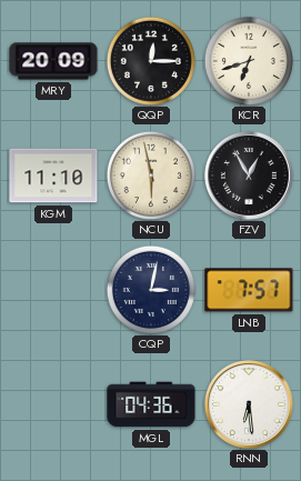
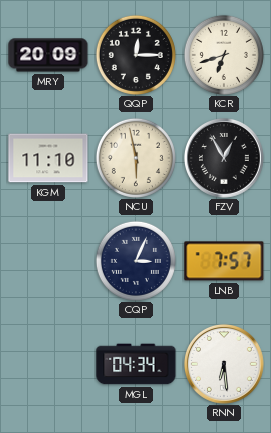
CQP: 3:02 -> 3:04
MGL: 04:36 -> 04:34
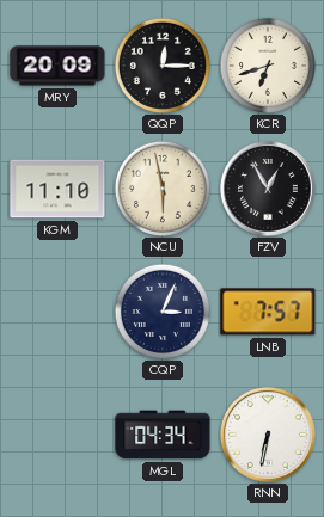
RNN: 6:29 -> 6:32
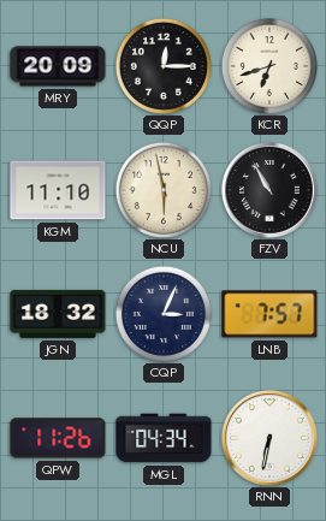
FZV: 12:55 -> 10:55
JGN: none -> 18:32
QPW: none -> 11:26
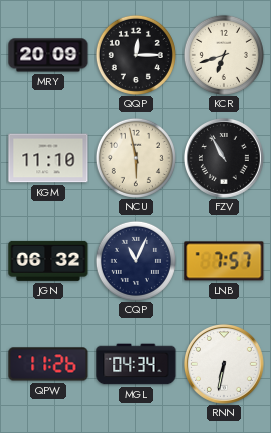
JGN: 18:32 -> 06:32
CQP: 3:04 -> 11:04
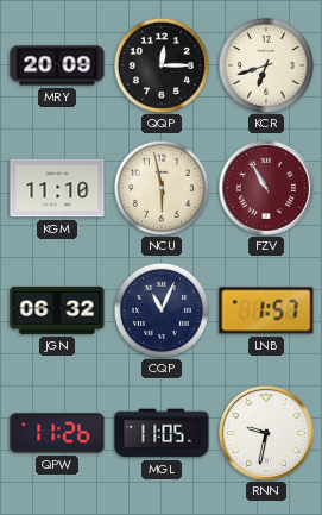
FZV dial: black -> burgundy
LNB: 7:57 -> 1:57
MGL: 04:34 -> 11:05
RNN: 6:32 -> 9:32
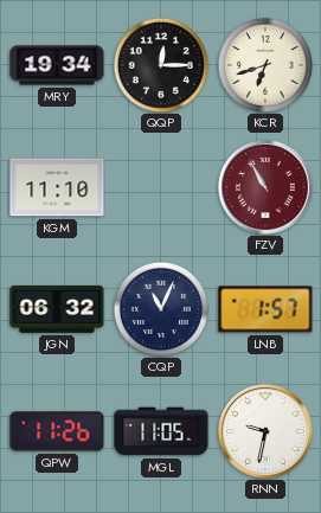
MRY: 20:09 -> 19:34
NCU: 5:58 -> none
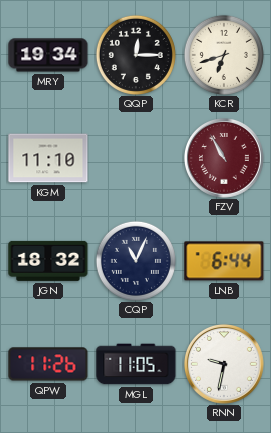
JGN: 06:32 -> 18:32
LNB: 1:57 -> 6:44
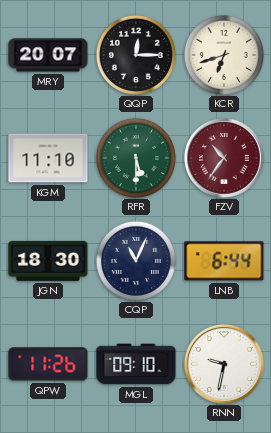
MRY: 19:34 -> 20:07
RFR: none -> 5:30
FZV: 10:55 -> 10:36
JGN: 18:32 -> 18:30
MGL: 11:05 -> 09:10
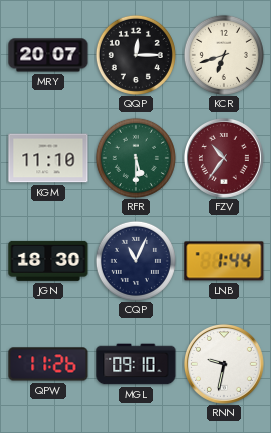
LNB: 6:44 -> 1:44
